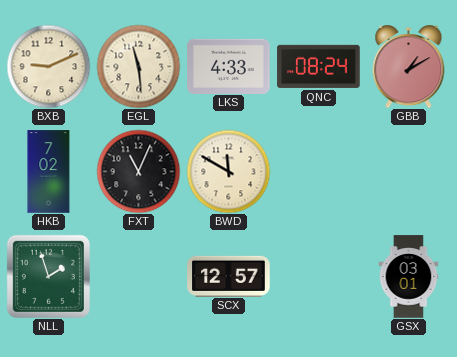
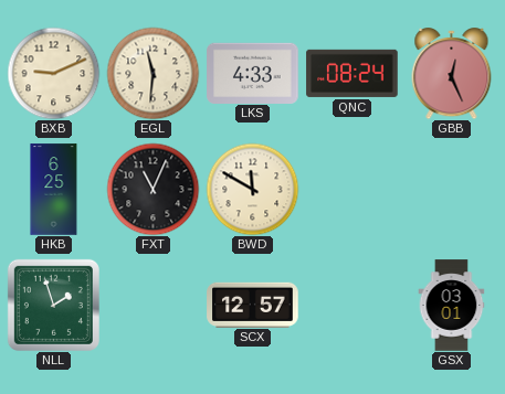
EGL: 11:29 -> 11:31
GBB: 1:10 -> 12:26
HKB: 7:02 -> 6:25
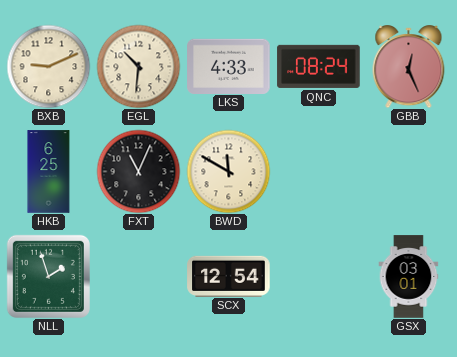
EGL: 11:31 -> 10:31
SCX: 12:57 -> 12:54
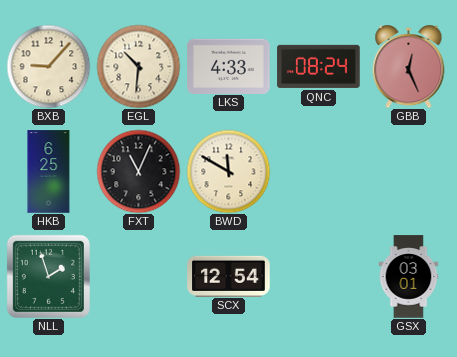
BXB: 9:11 -> 9:07
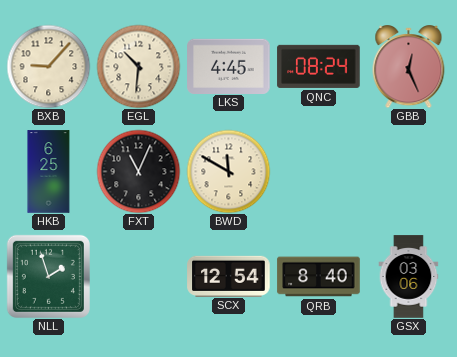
LKS: 4:33 -> 4:45
QRB: none -> 8:40
GSX: 03:01 -> 03:06
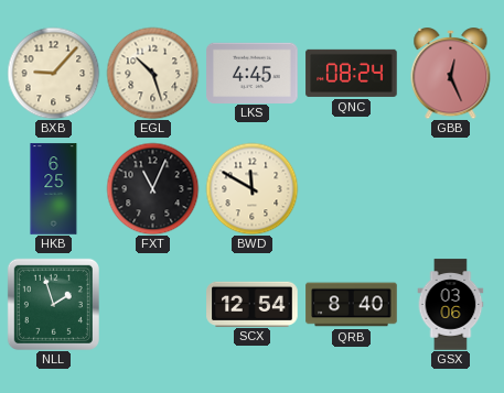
EGL: 10:31 -> 10:27
